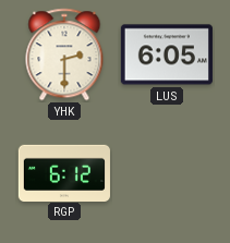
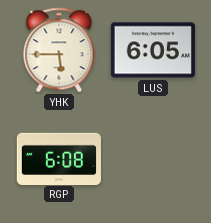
YHK: 2:30 -> 5:45
RGP: 6:12 -> 6:08
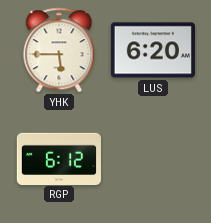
LUS: 6:05 -> 6:20
RGP: 6:08 -> 6:12
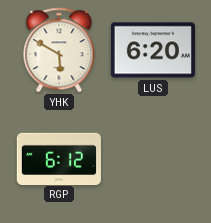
YHK: 5:45 -> 5:50
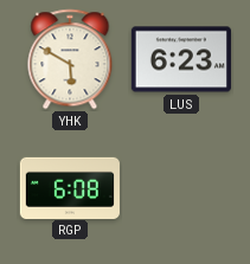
LUS: 6:20 -> 6:23
RGP: 6:12 -> 6:08
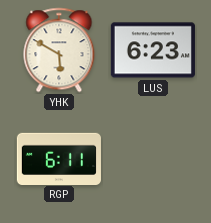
RGP: 6:08 -> 6:11
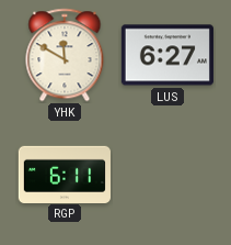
YHK: 5:50 -> 11:50
LUS: 6:23 -> 6:27
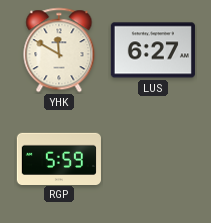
RGP: 6:11 -> 5:59
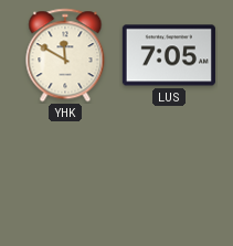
LUS: 6:27 -> 7:05
RGP: 5:59 -> none
